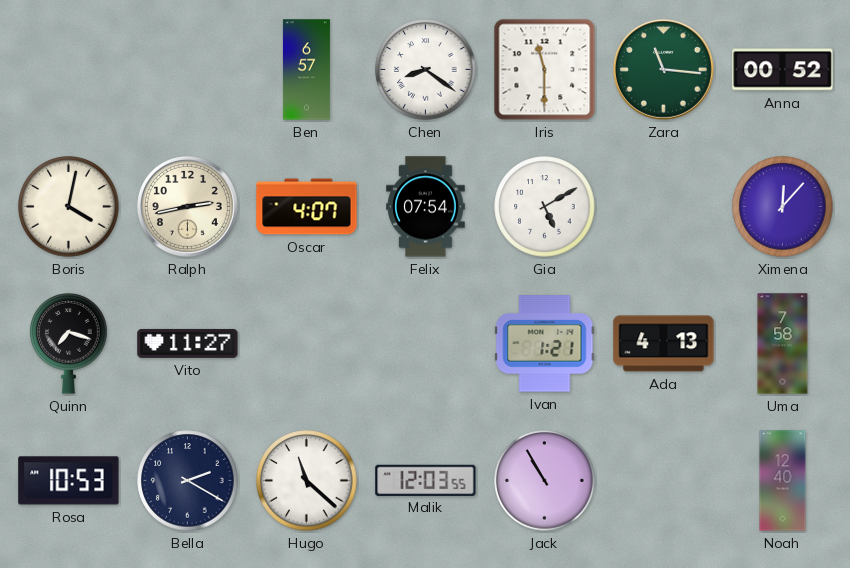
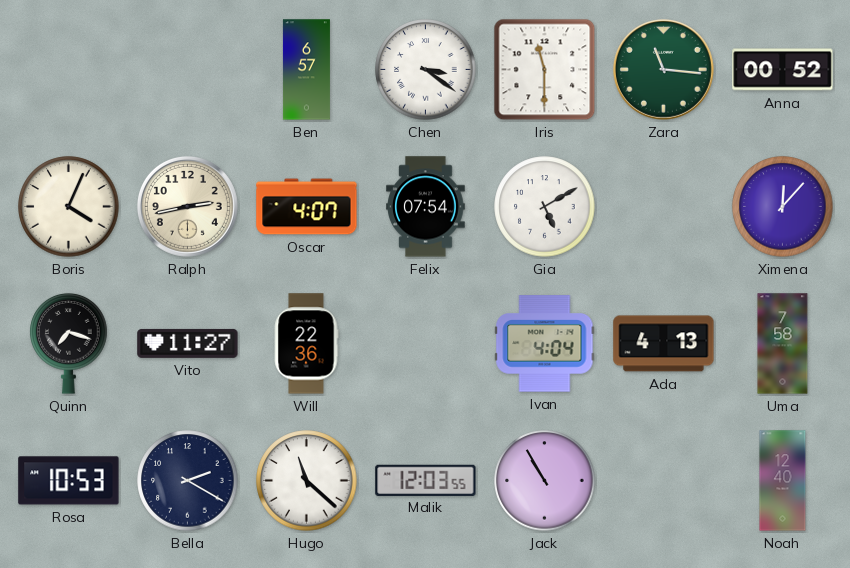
Chen: 8:21 -> 3:21
Boris: 4:02 -> 4:04
Will: none -> 22:36
Ivan: 1:21 -> 4:04
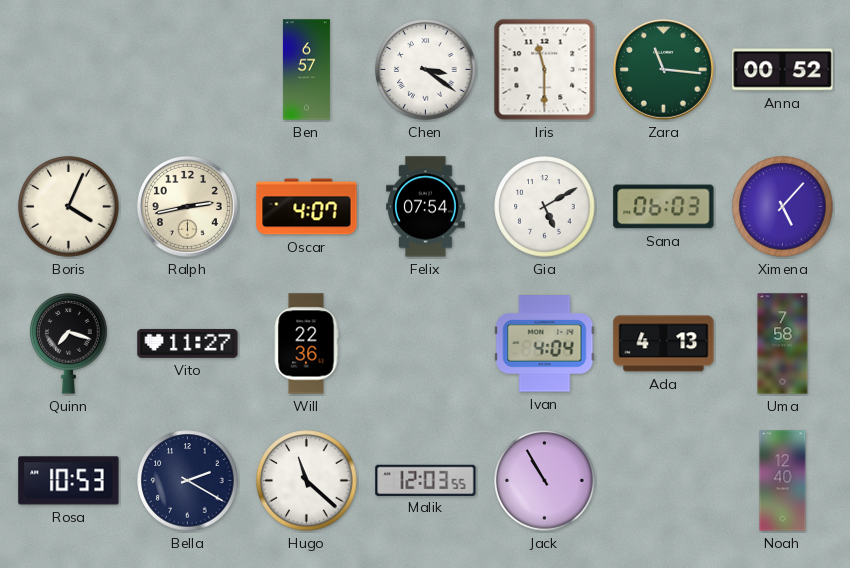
Sana: none -> 06:03
Ximena: 12:07 -> 5:07
